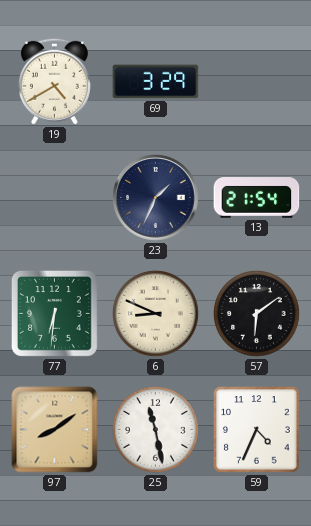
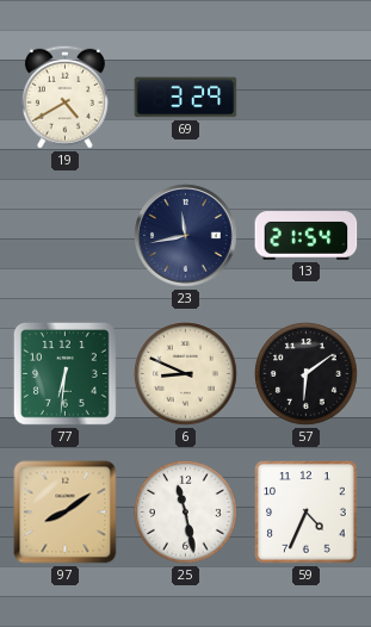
23: 1:34 -> 11:43
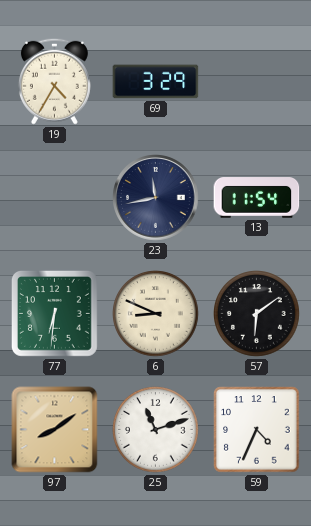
19: 4:40 -> 4:35
13: 21:54 -> 11:54
25: 11:28 -> 11:12
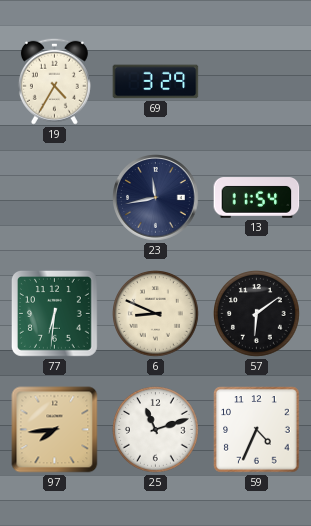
97: 8:09 -> 7:44
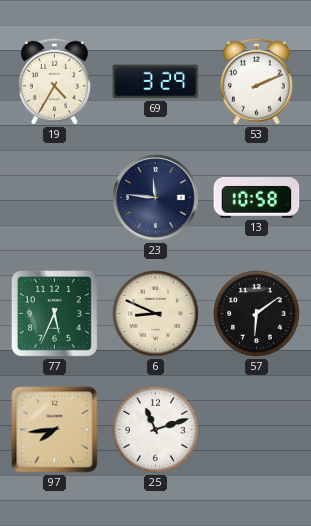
53: none -> 2:11
23: 11:43 -> 11:46
13: 11:54 -> 10:58
77: 6:31 -> 5:34
59: 4:34 -> none
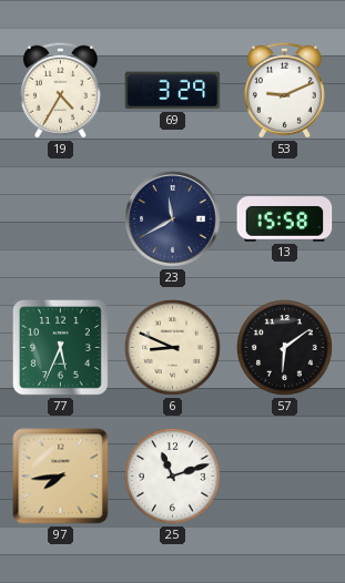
53: 2:11 -> 9:11
23: 11:46 -> 11:40
13: 10:58 -> 15:58
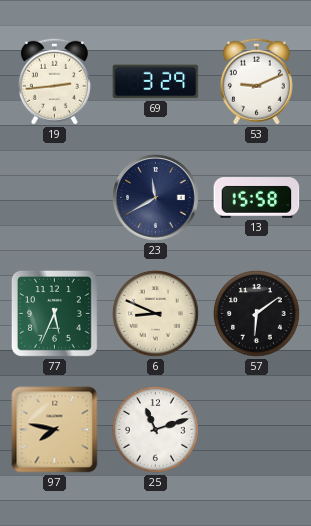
19: 4:35 -> 2:44
97: 7:44 -> 7:47
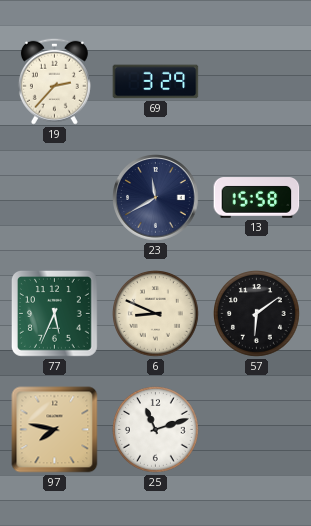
19: 2:44 -> 2:37
53: 9:11 -> none
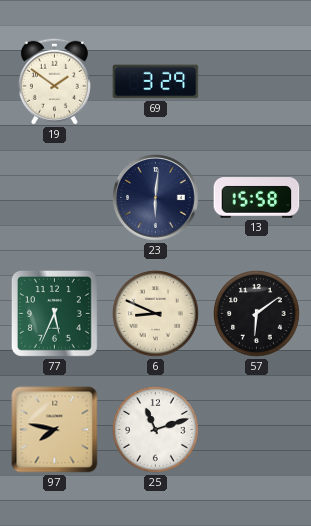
19: 2:37 -> 1:51
23: 11:40 -> 6:01
